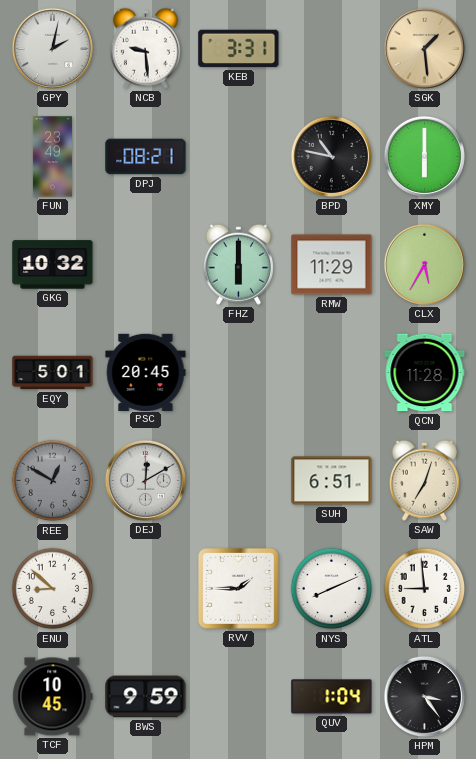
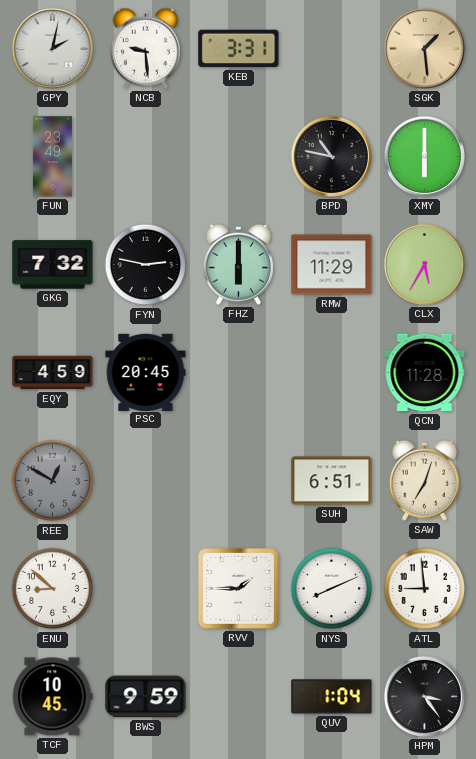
DPJ: 08:21 -> none
GKG: 10:32 -> 7:32
FYN: none -> 2:47
EQY: 5:01 -> 4:59
DEJ: 12:10 -> none
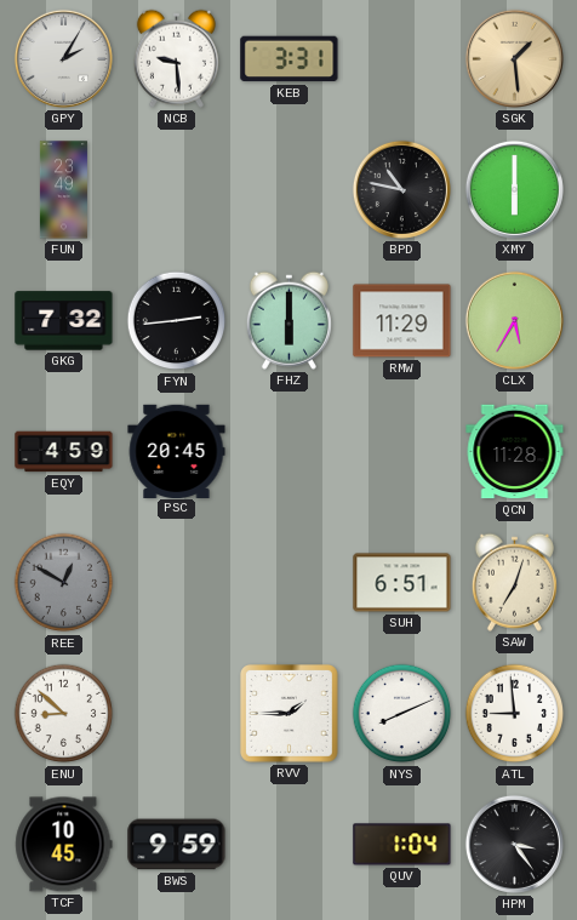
GPY: 2:02 -> 2:05
FYN: 2:47 -> 2:44
